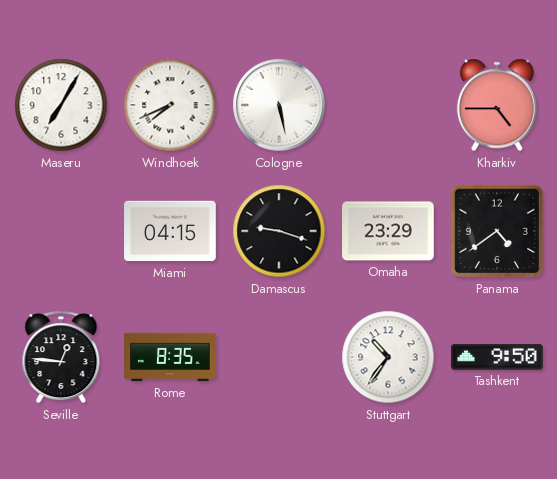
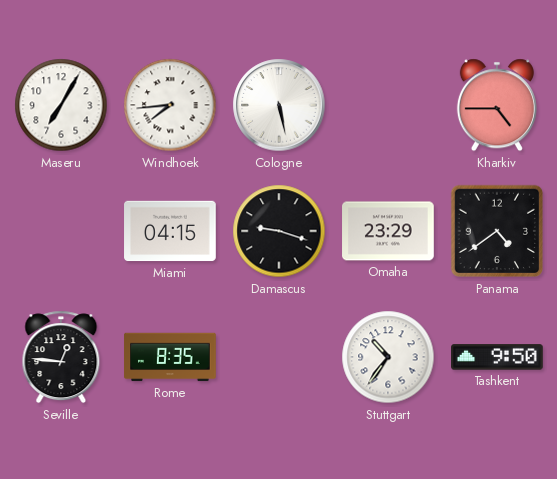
Windhoek: 7:41 -> 7:44
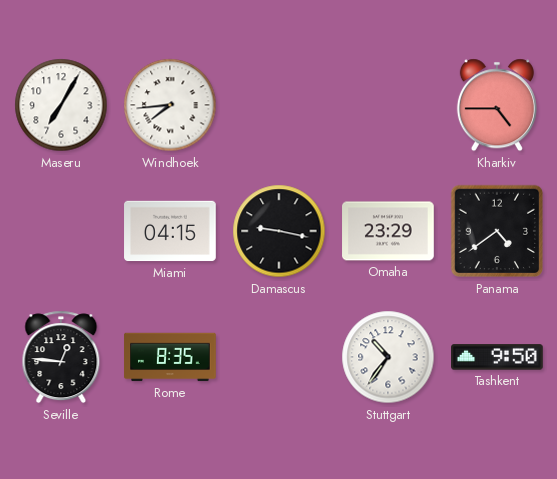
Cologne: 5:28 -> none
Damascus: 9:18 -> 9:17
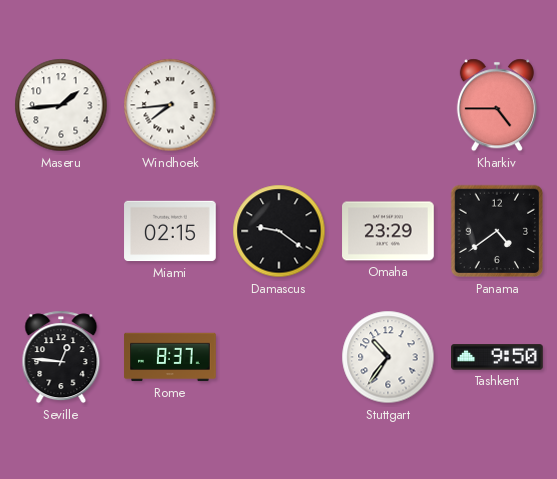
Maseru: 7:05 -> 1:44
Miami: 04:15 -> 02:15
Damascus: 9:17 -> 9:21
Rome: 8:35 -> 8:37
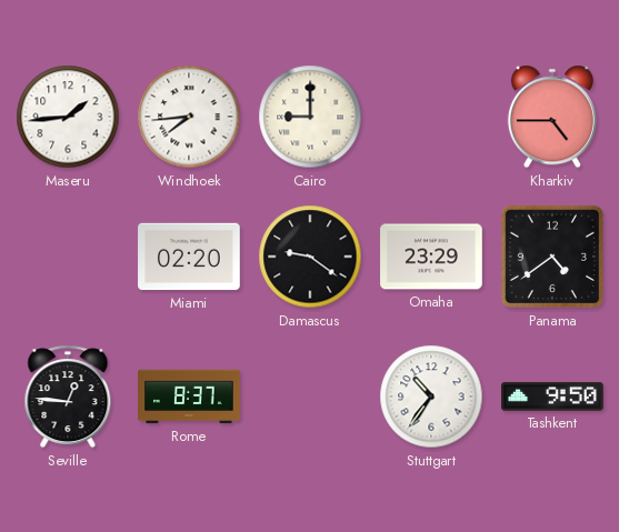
Cairo: none -> 9:00
Miami: 02:15 -> 02:20
